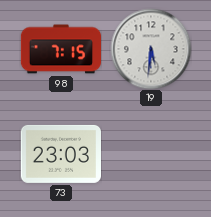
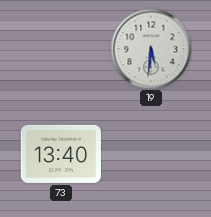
98: 7:15 -> none
73: 23:03 -> 13:40
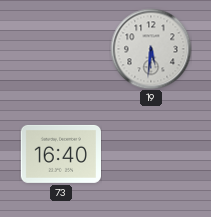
73: 13:40 -> 16:40
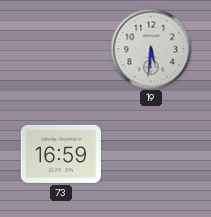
73: 16:40 -> 16:59
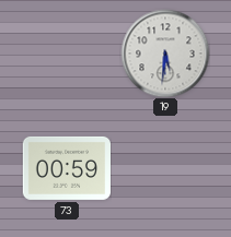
73: 16:59 -> 00:59
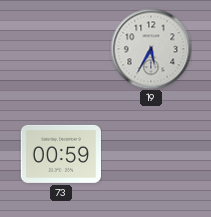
19: 5:31 -> 5:35
